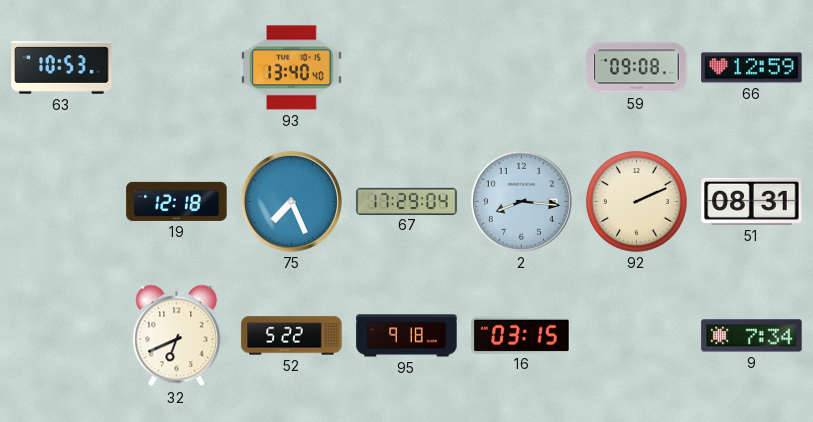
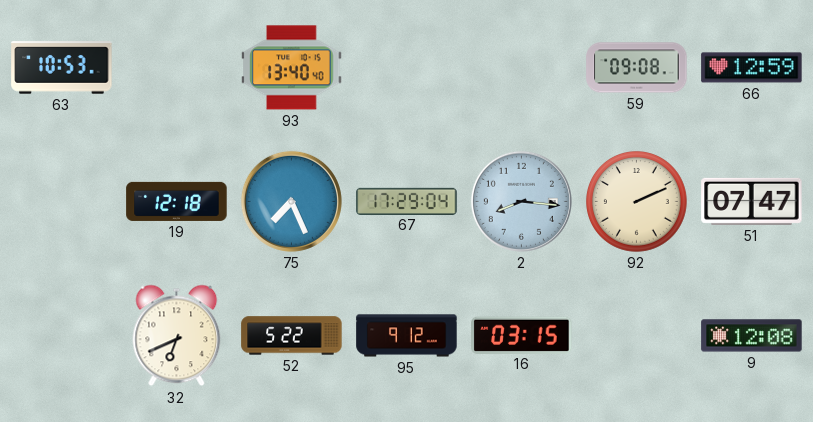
51: 08:31 -> 07:47
95: 9:18 -> 9:12
9: 7:34 -> 12:08
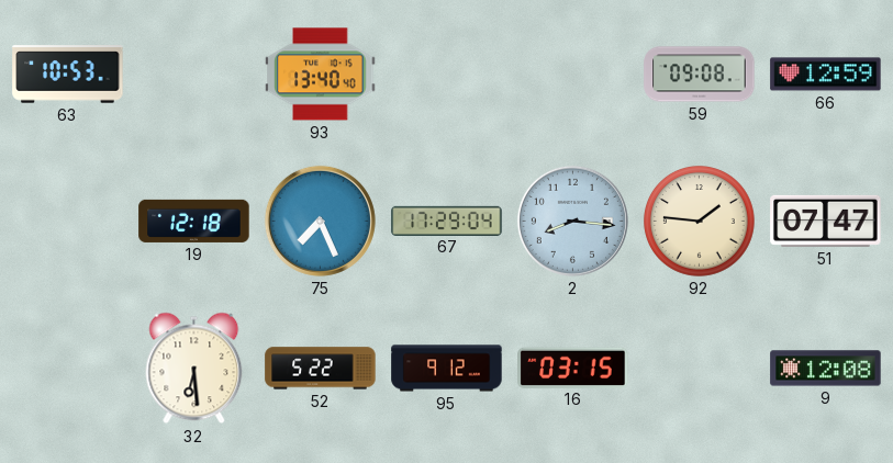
92: 2:11 -> 1:46
32: 6:41 -> 6:29
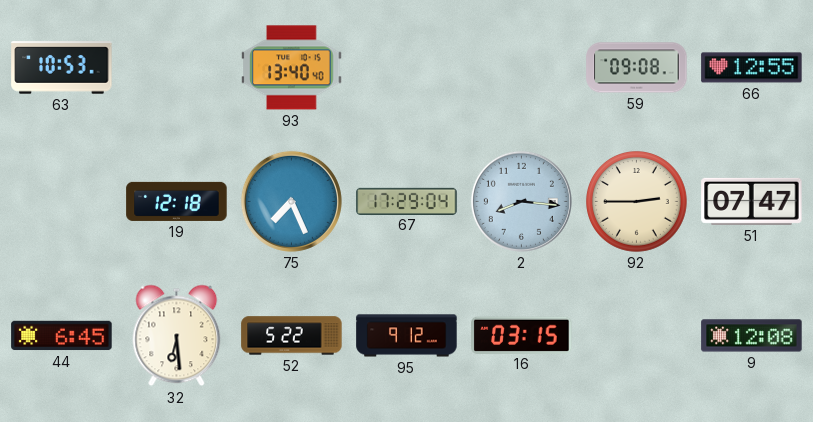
66: 12:59 -> 12:55
92: 1:46 -> 2:45
44: none -> 6:45
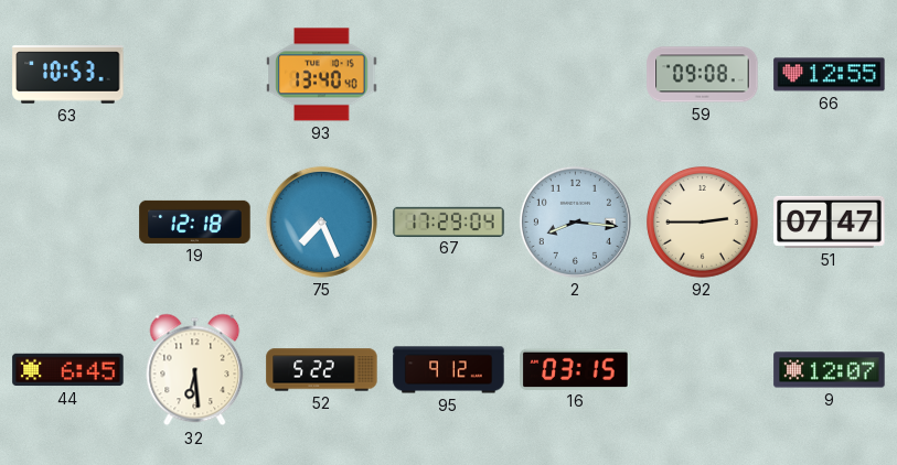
9: 12:08 -> 12:07
